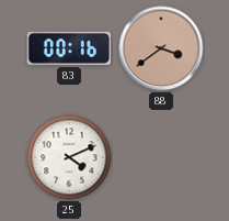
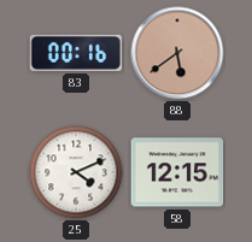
88: 3:39 -> 5:39
58: none -> 12:15
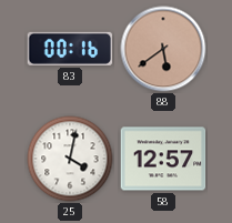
25: 4:11 -> 4:02
58: 12:15 -> 12:57
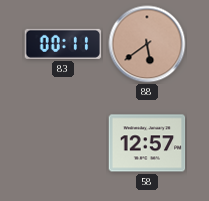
83: 00:16 -> 00:11
25: 4:02 -> none
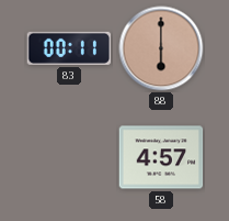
88: 5:39 -> 6:00
58: 12:57 -> 4:57
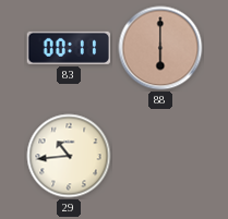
29: none -> 10:44
58: 4:57 -> none
